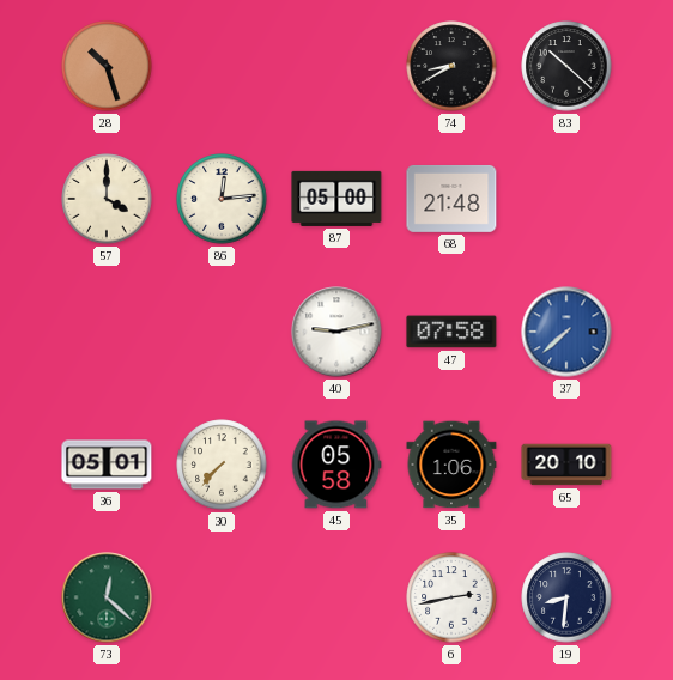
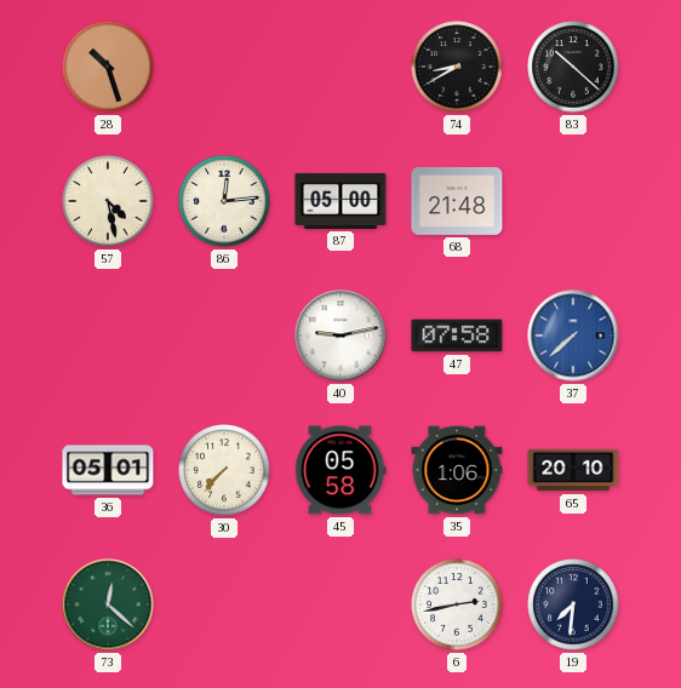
57: 4:00 -> 4:28
19: 8:31 -> 7:31
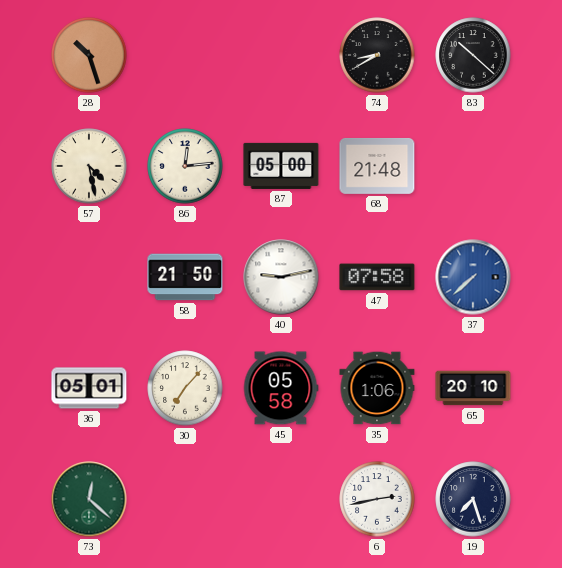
58: none -> 21:50
30: 7:37 -> 7:07
19: 7:31 -> 7:27
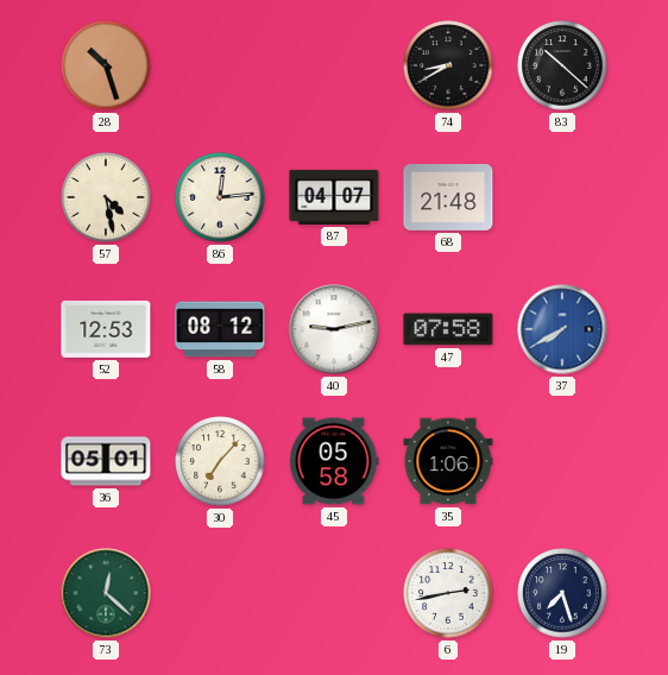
87: 05:00 -> 04:07
52: none -> 12:53
58: 21:50 -> 08:12
37: 7:38 -> 7:40
65: 20:10 -> none
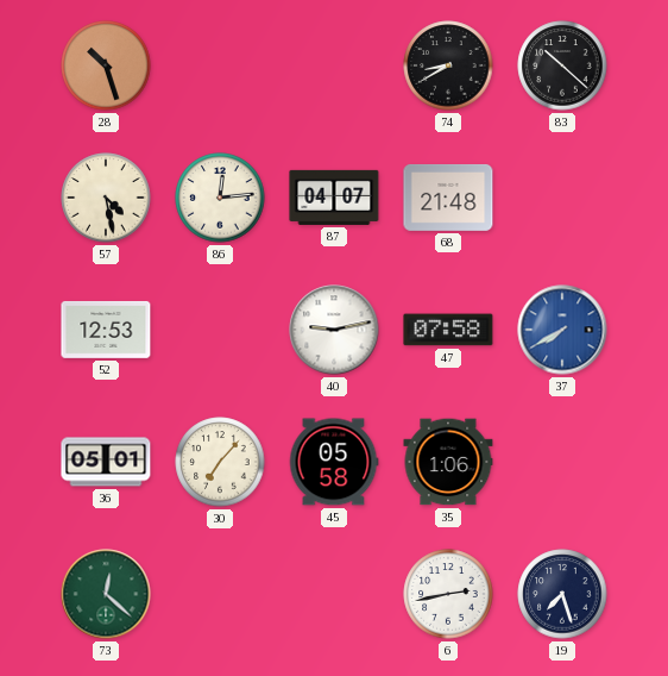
58: 08:12 -> none
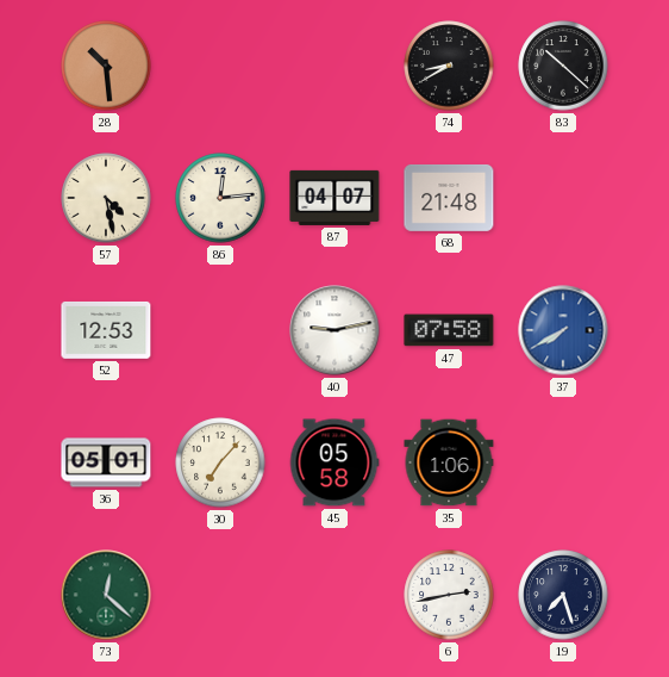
28: 10:27 -> 10:29
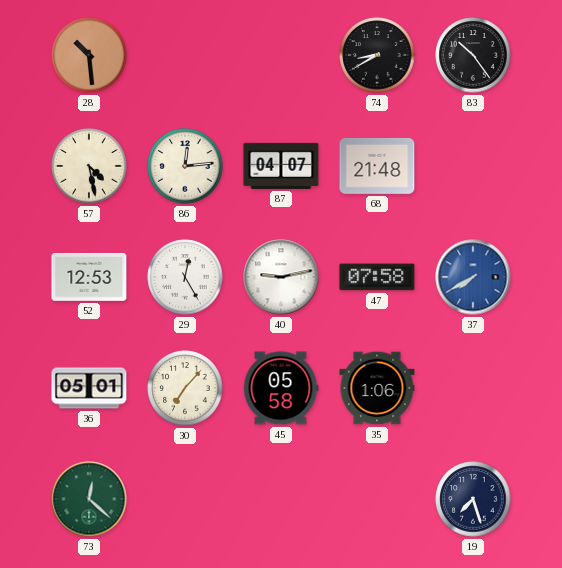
83: 10:22 -> 10:24
29: none -> 12:25
6: 2:43 -> none
